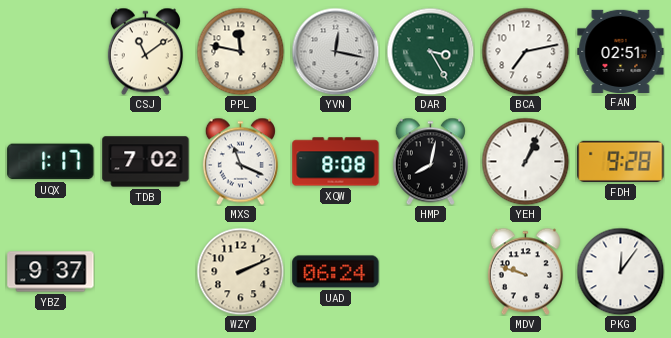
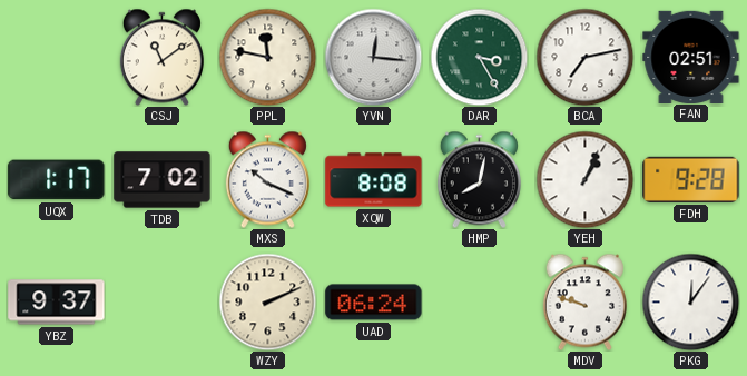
YVN: 12:17 -> 12:16
MXS: 11:19 -> 10:19
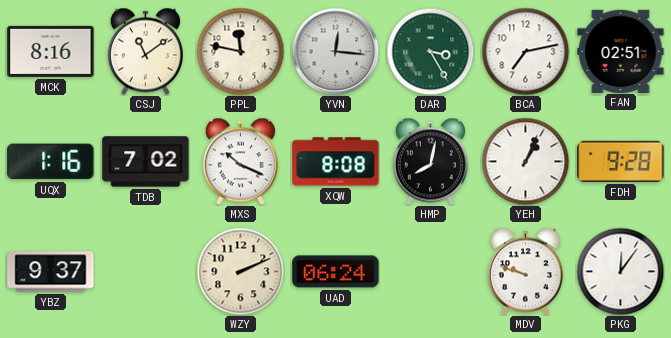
MCK: none -> 8:16
UQX: 1:17 -> 1:16
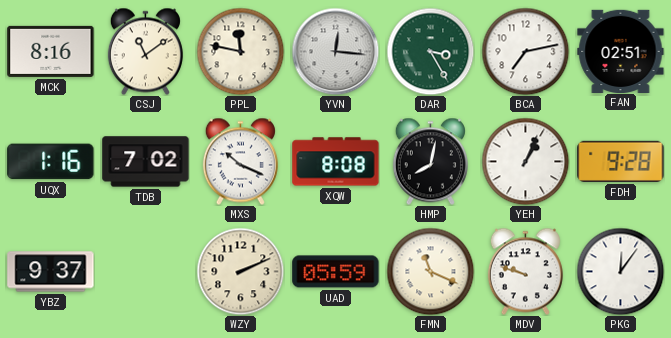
UAD: 06:24 -> 05:59
FMN: none -> 11:19
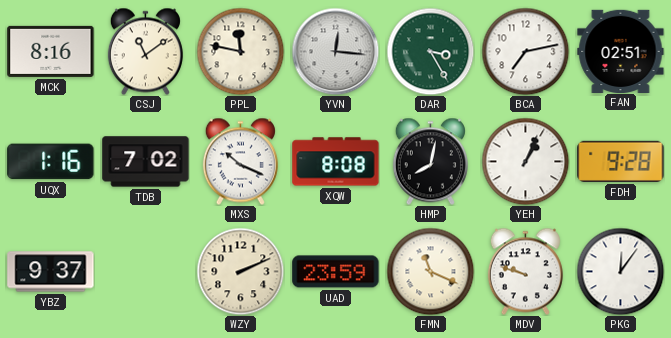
UAD: 05:59 -> 23:59
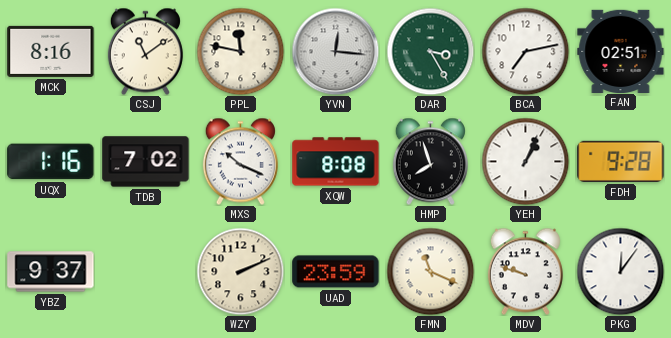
HMP: 8:02 -> 7:57
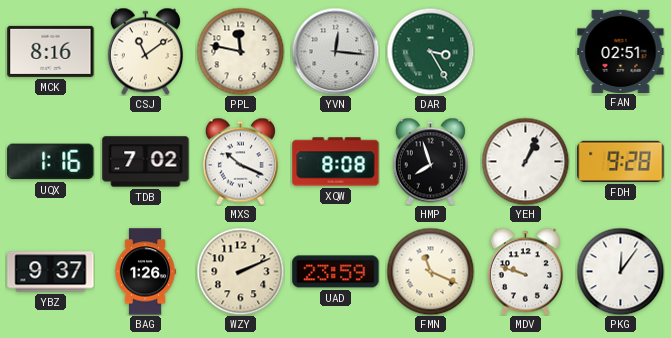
BCA: 7:13 -> none
BAG: none -> 1:26
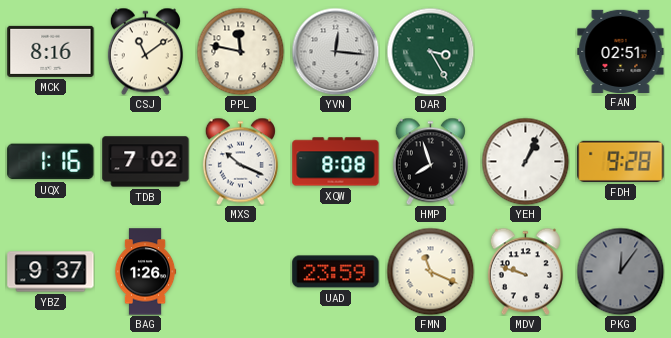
WZY: 2:11 -> none
PKG dial: white -> grey
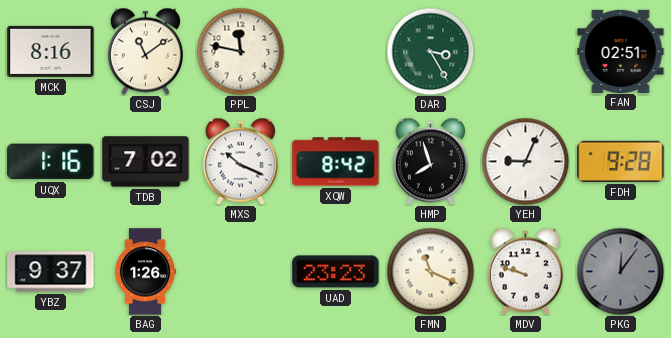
YVN: 12:16 -> none
XQW: 8:08 -> 8:42
YEH: 1:04 -> 9:04
UAD: 23:59 -> 23:23
